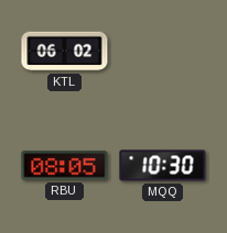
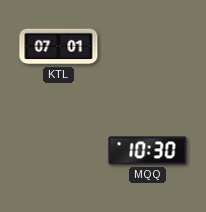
KTL: 06:02 -> 07:01
RBU: 08:05 -> none
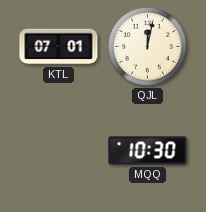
QJL: none -> 12:02
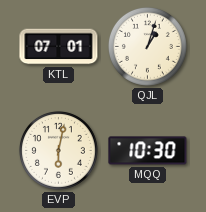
QJL: 12:02 -> 1:03
EVP: none -> 6:02
